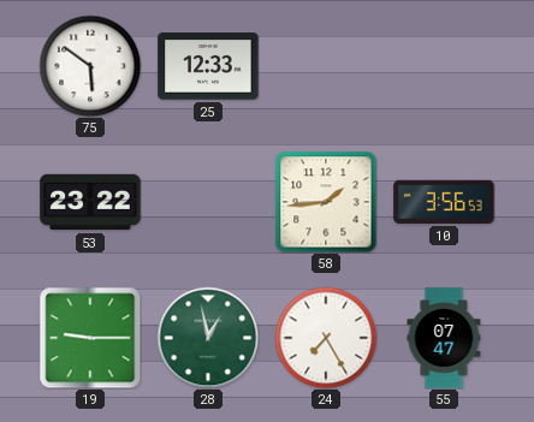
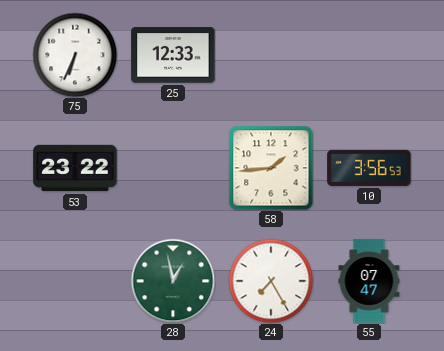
75: 5:51 -> 6:34
19: 9:15 -> none
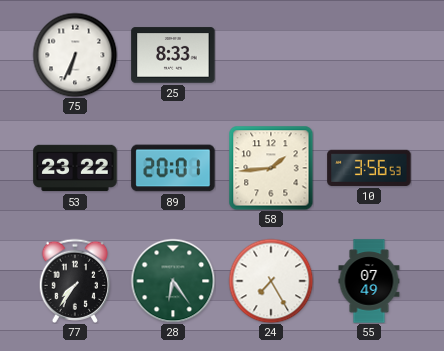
25: 12:33 -> 8:33
89: none -> 20:01
77: none -> 7:36
28: 12:58 -> 6:24
55: 07:47 -> 07:49
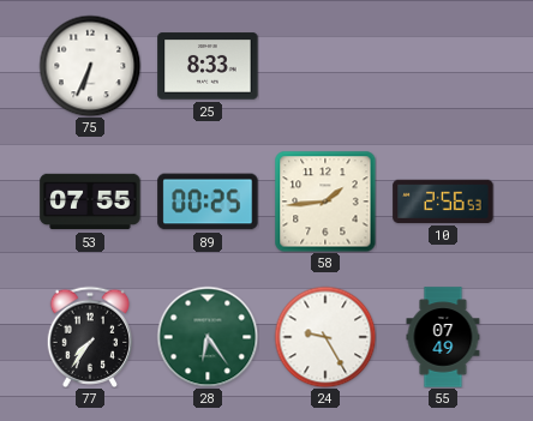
53: 23:22 -> 07:55
89: 20:01 -> 00:25
10: 3:56 -> 2:56
24: 7:25 -> 9:25
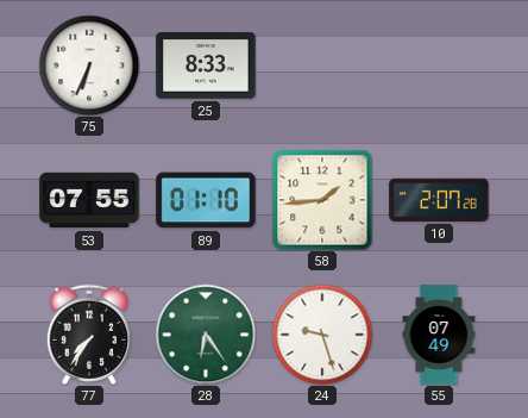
89: 00:25 -> 01:10
10: 2:56 -> 2:07
24: 9:25 -> 9:27
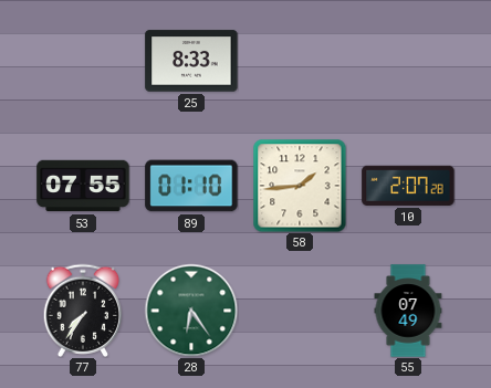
75: 6:34 -> none
24: 9:27 -> none
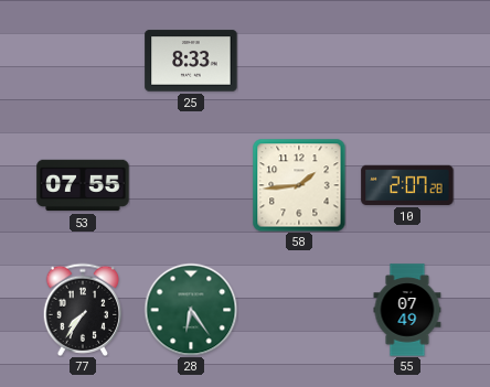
89: 01:10 -> none
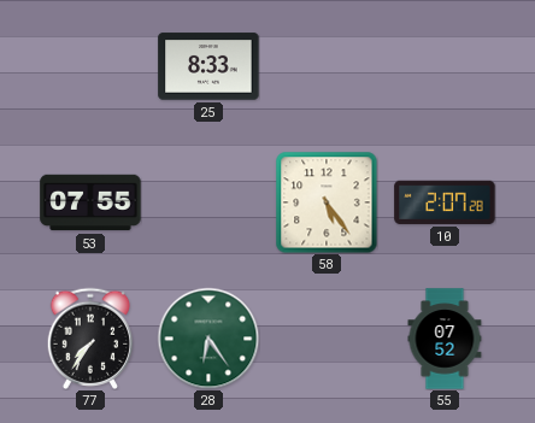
58: 1:44 -> 5:24
55: 07:49 -> 07:52
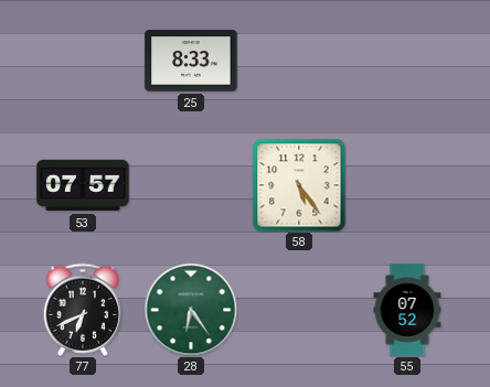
53: 07:55 -> 07:57
10: 2:07 -> none
77: 7:36 -> 6:41
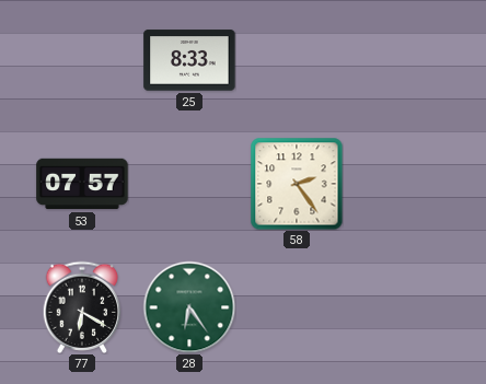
58: 5:24 -> 2:24
77: 6:41 -> 6:20
55: 07:52 -> none
